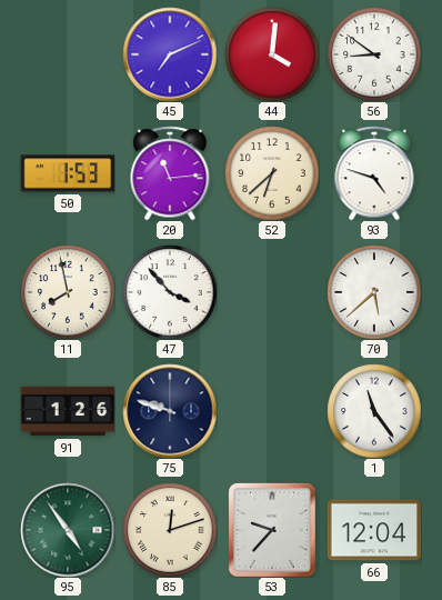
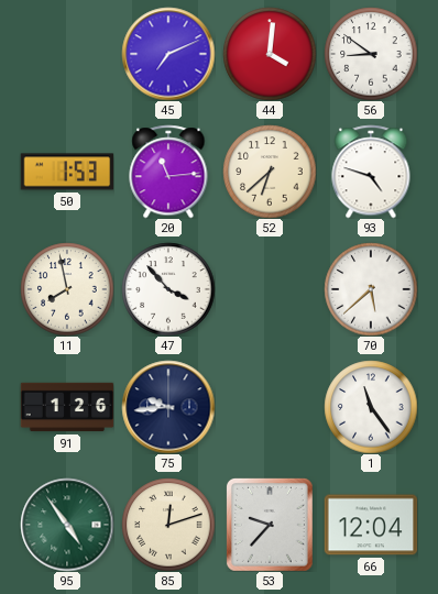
75: 9:48 -> 9:44
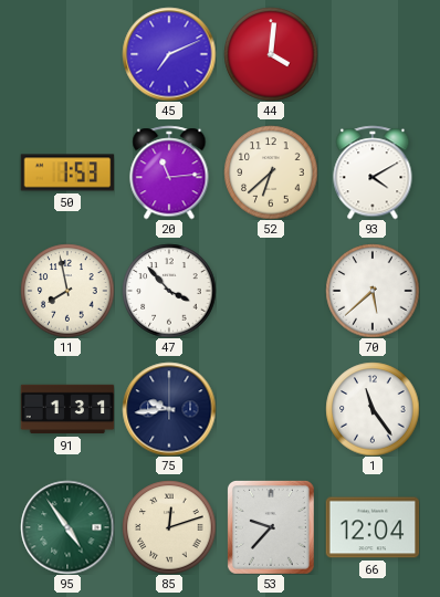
56: 8:51 -> none
93: 4:48 -> 4:10
91: 1:26 -> 1:31
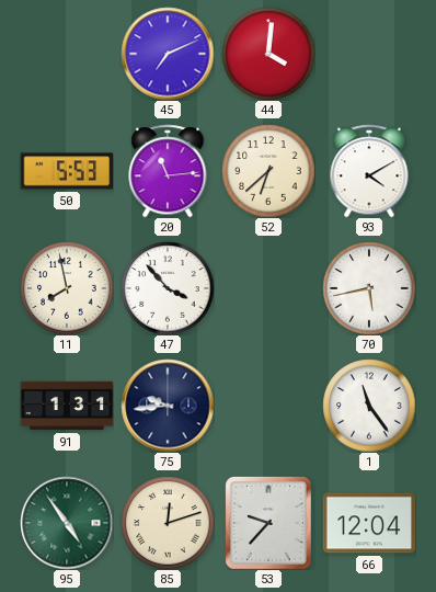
50: 1:53 -> 5:53
70: 5:38 -> 5:43
